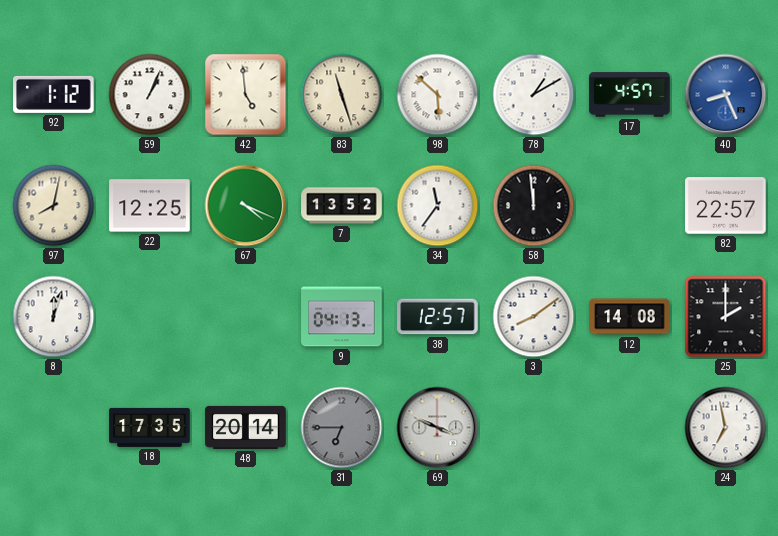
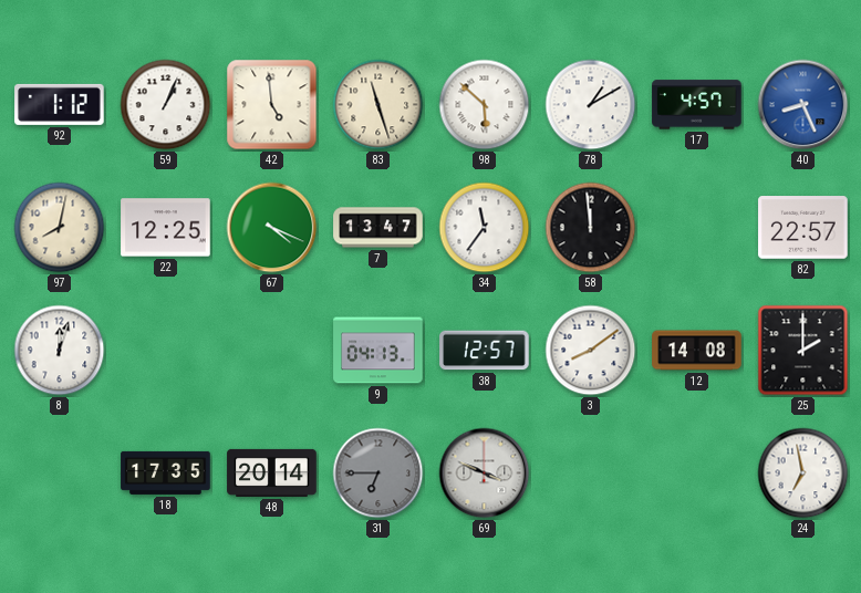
7: 13:52 -> 13:47
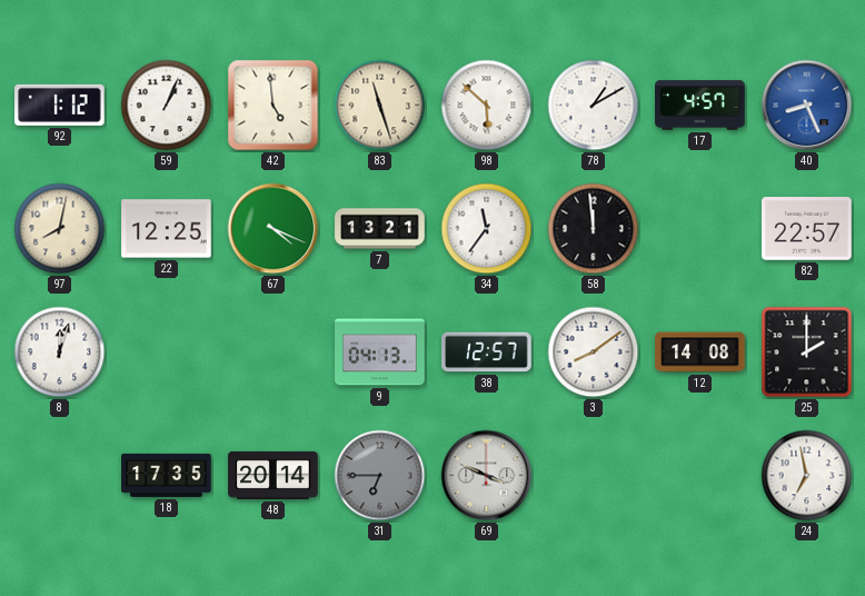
7: 13:47 -> 13:21
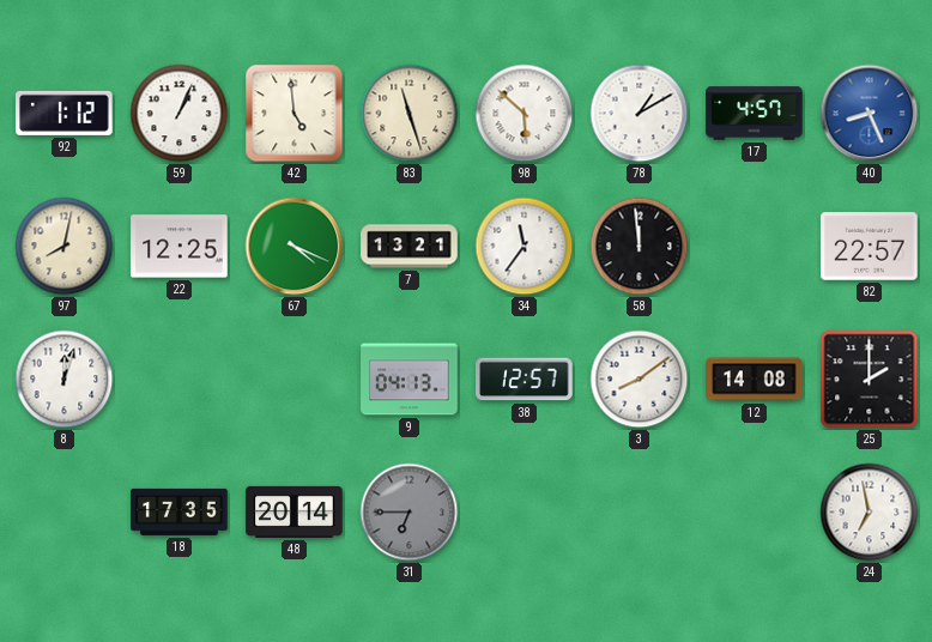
69: 3:49 -> none
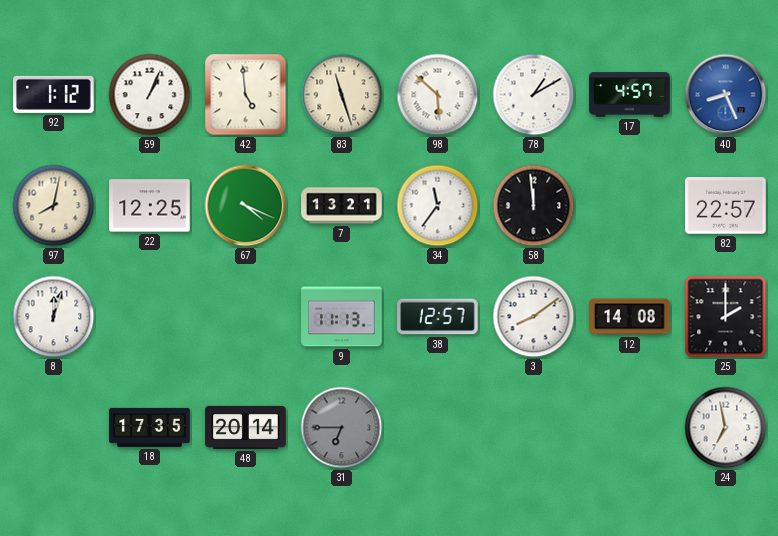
9: 04:13 -> 11:13
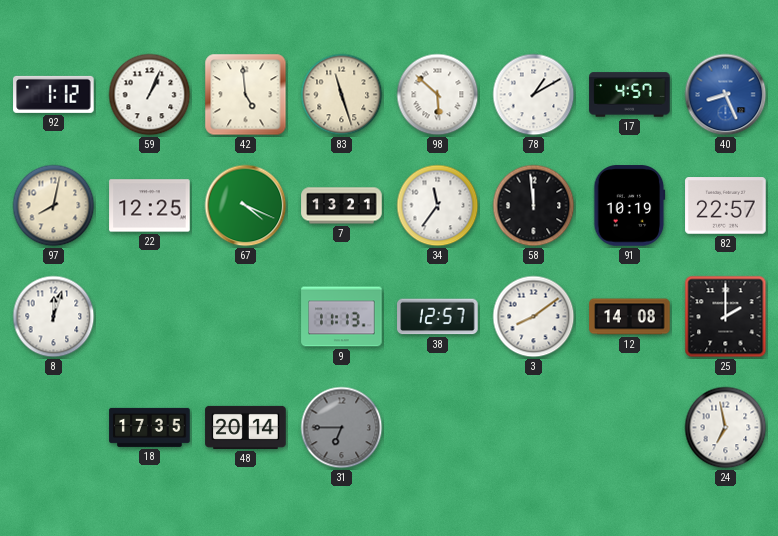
91: none -> 10:19
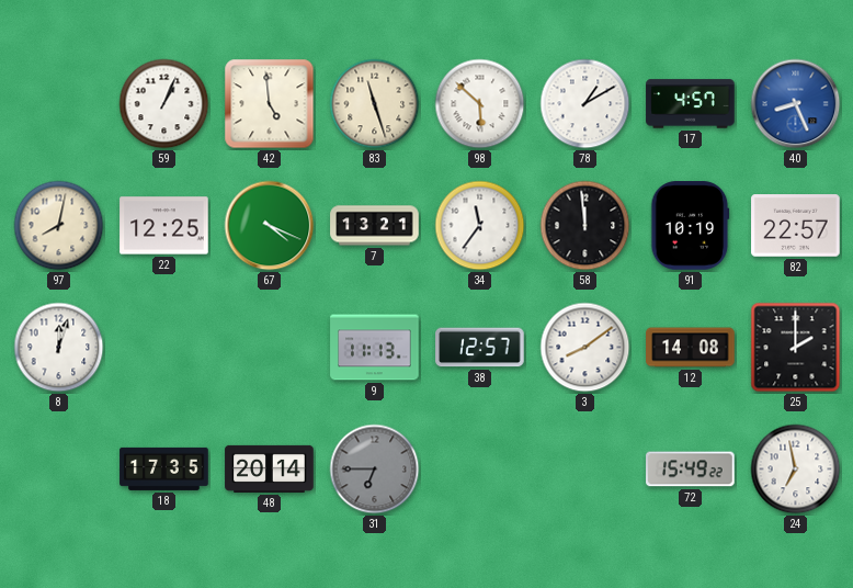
92: 1:12 -> none
72: none -> 15:49
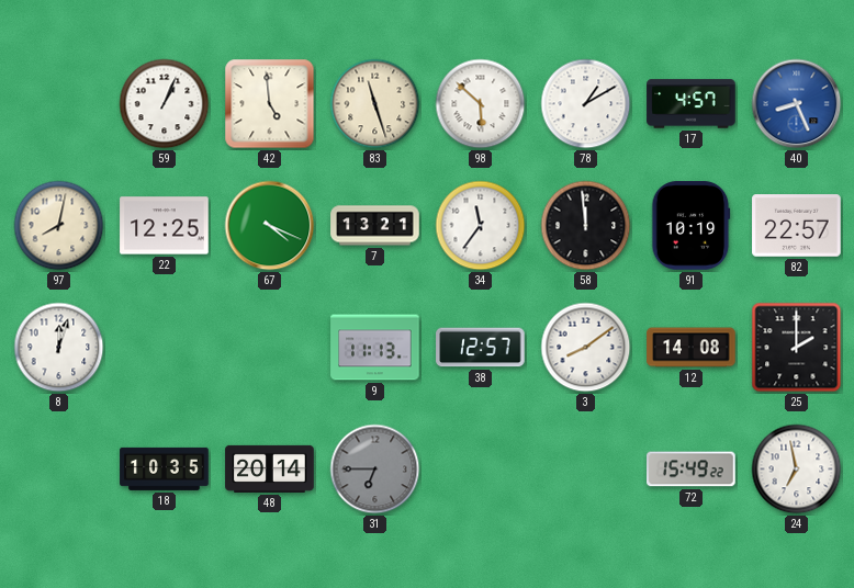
18: 17:35 -> 10:35
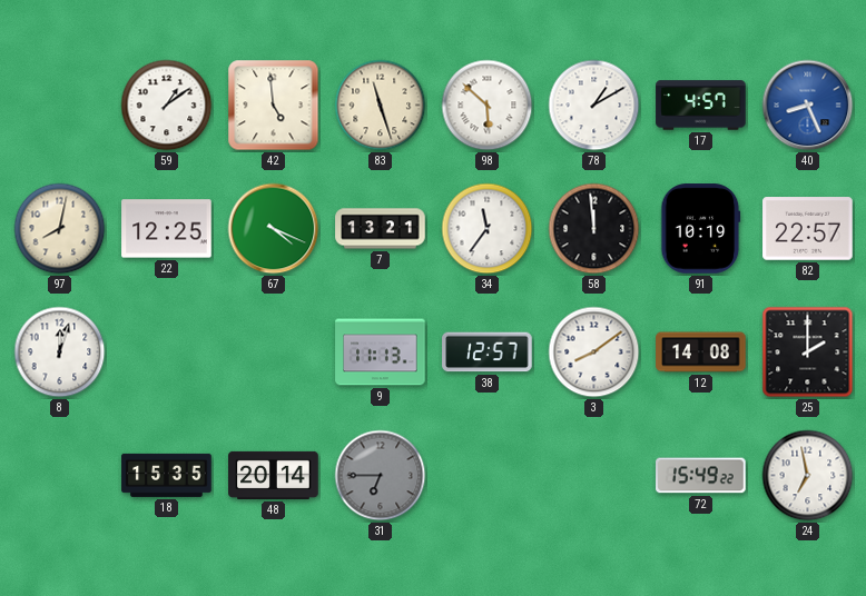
59: 1:04 -> 1:09
18: 10:35 -> 15:35
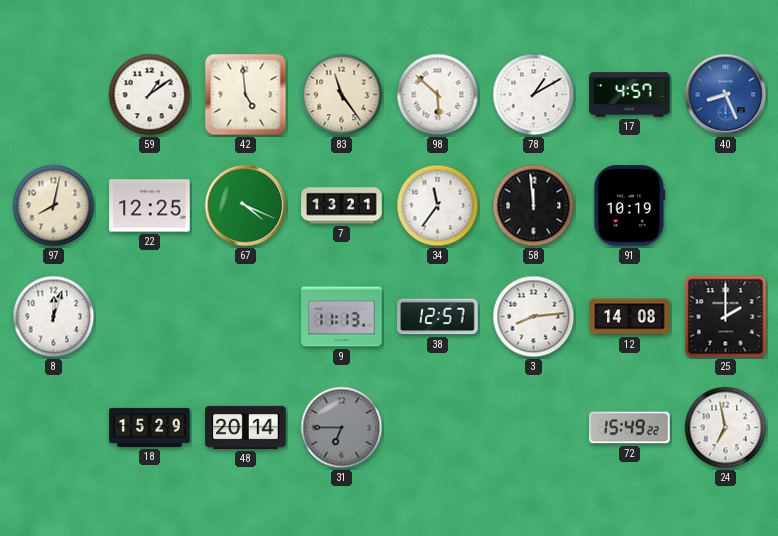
83: 11:27 -> 11:24
82: 22:57 -> none
3: 8:09 -> 8:14
18: 15:35 -> 15:29
